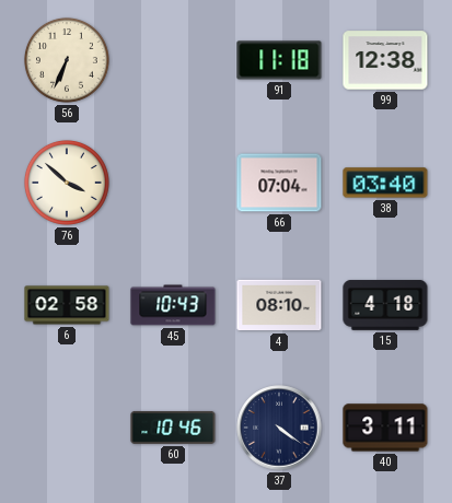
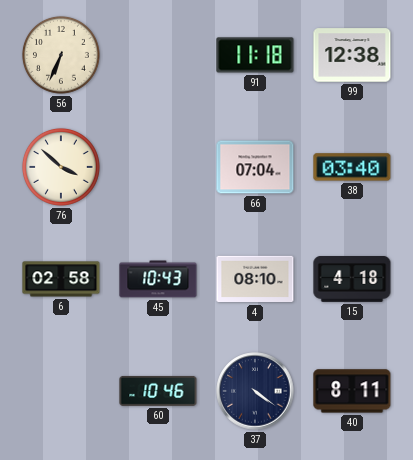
40: 3:11 -> 8:11
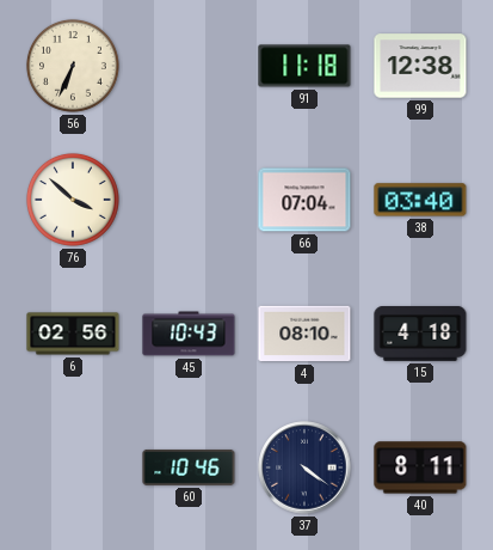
6: 02:58 -> 02:56
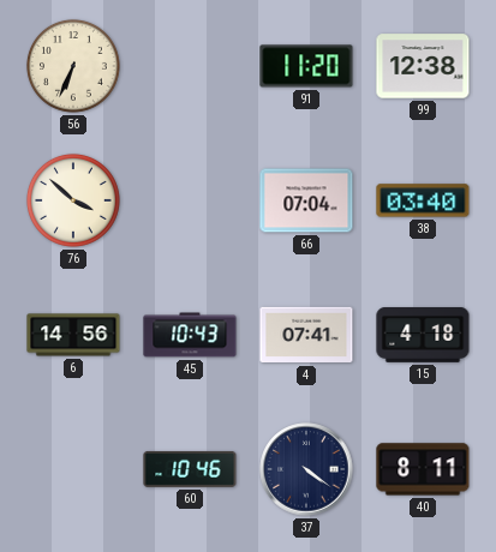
91: 11:18 -> 11:20
6: 02:56 -> 14:56
4: 08:10 -> 07:41
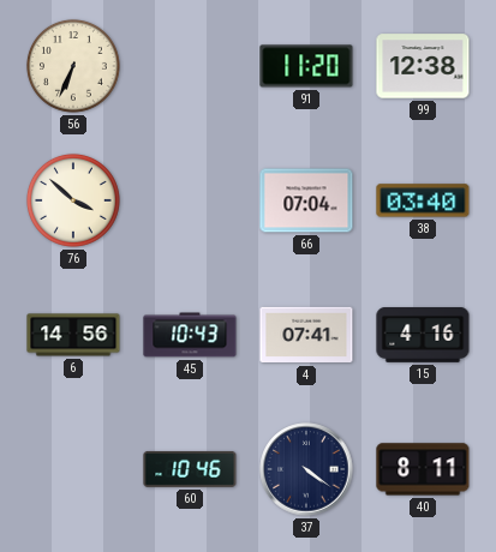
15: 4:18 -> 4:16
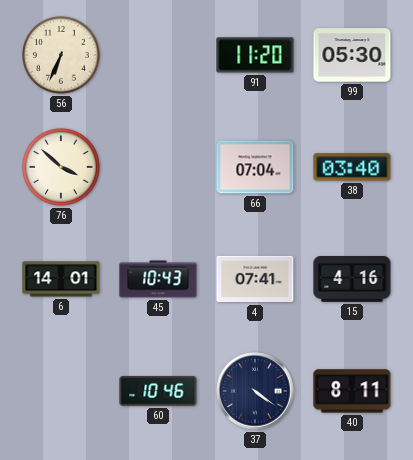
99: 12:38 -> 05:30
6: 14:56 -> 14:01
